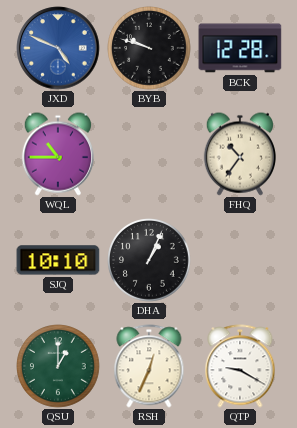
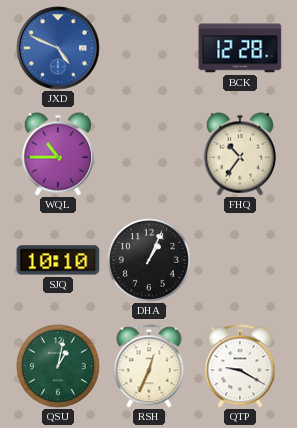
BYB: 9:48 -> none
QSU: 1:00 -> 1:02
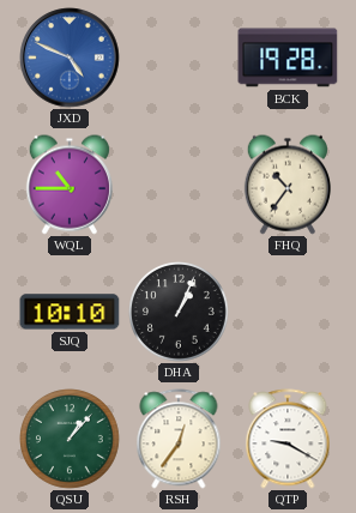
BCK: 12:28 -> 19:28
QSU: 1:02 -> 1:07
RSH: 12:34 -> 12:36
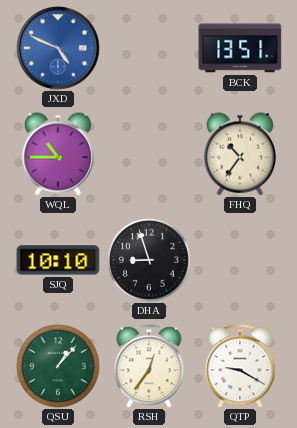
BCK: 19:28 -> 13:51
DHA: 1:04 -> 8:57
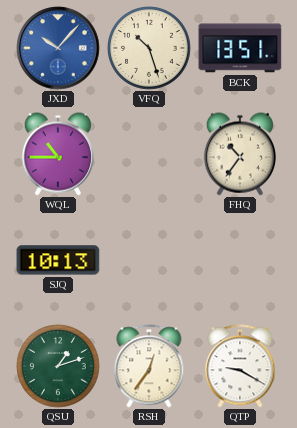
JXD: 4:49 -> 10:07
VFQ: none -> 10:27
SJQ: 10:10 -> 10:13
DHA: 8:57 -> none
QSU: 1:07 -> 1:12
